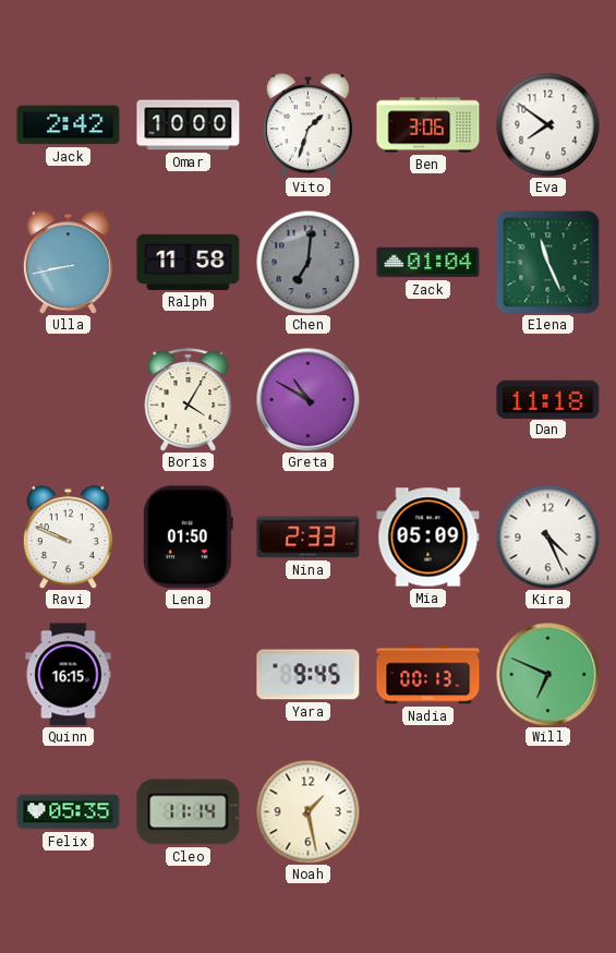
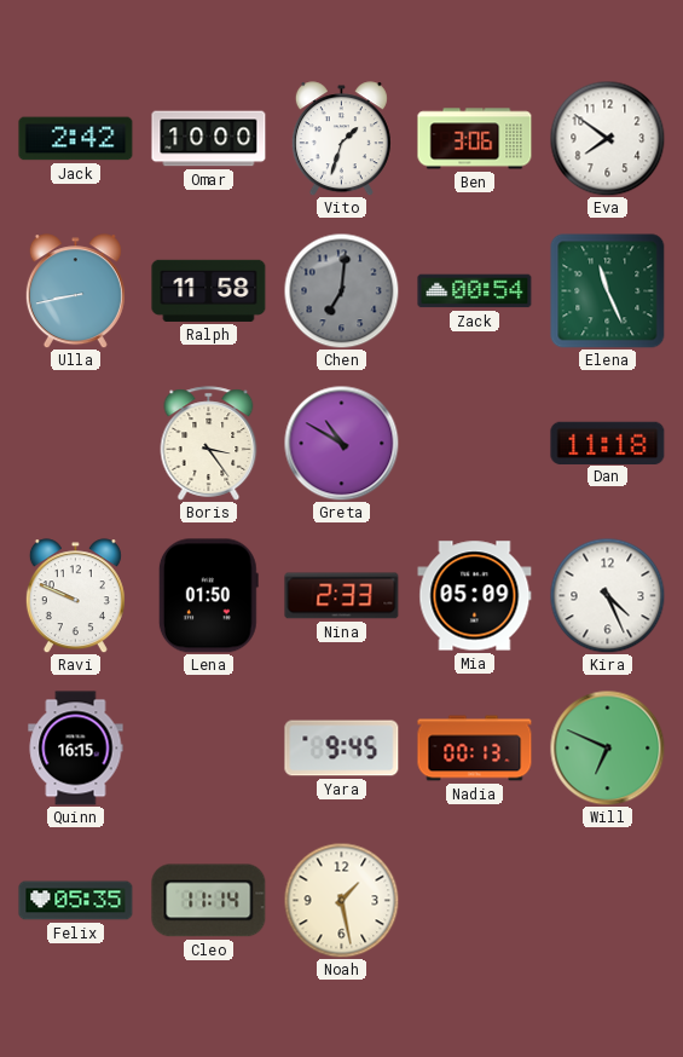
Zack: 01:04 -> 00:54
Boris: 4:05 -> 3:24
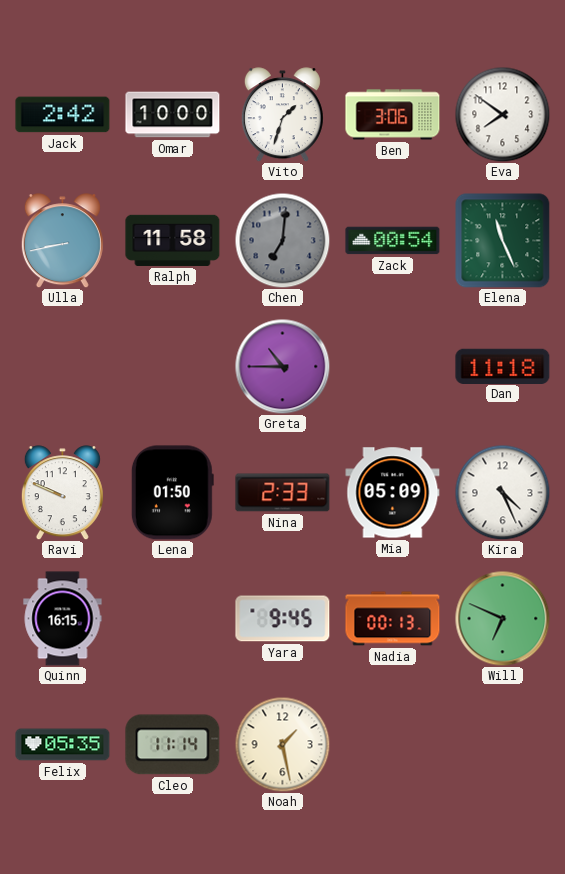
Boris: 3:24 -> none
Greta: 10:50 -> 10:45
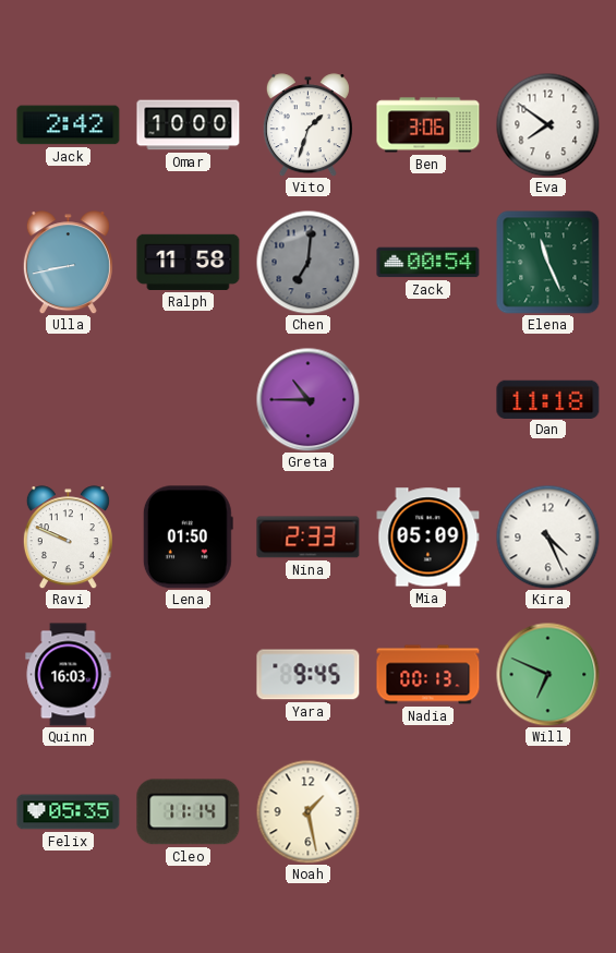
Quinn: 16:15 -> 16:03
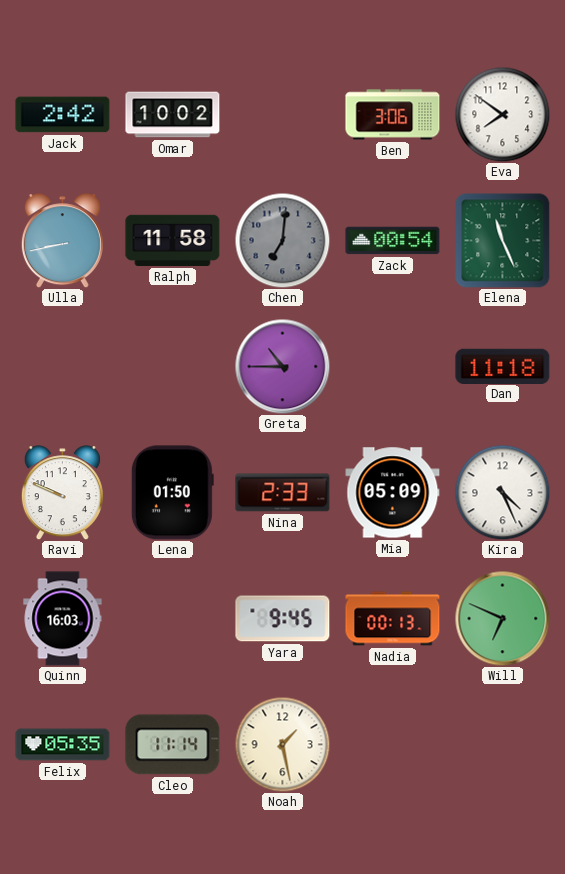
Omar: 10:00 -> 10:02
Vito: 1:33 -> none
